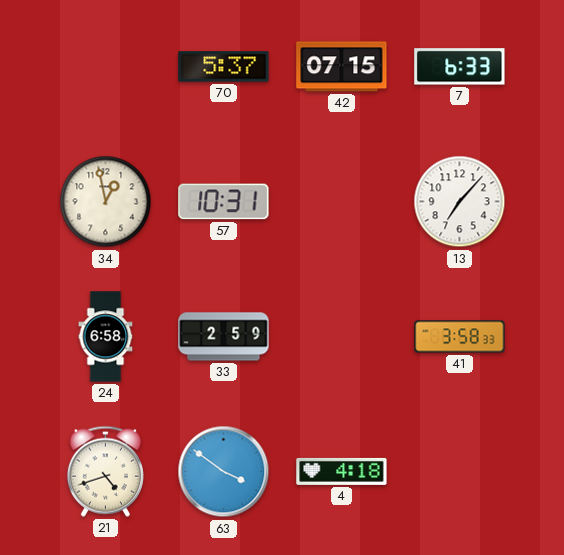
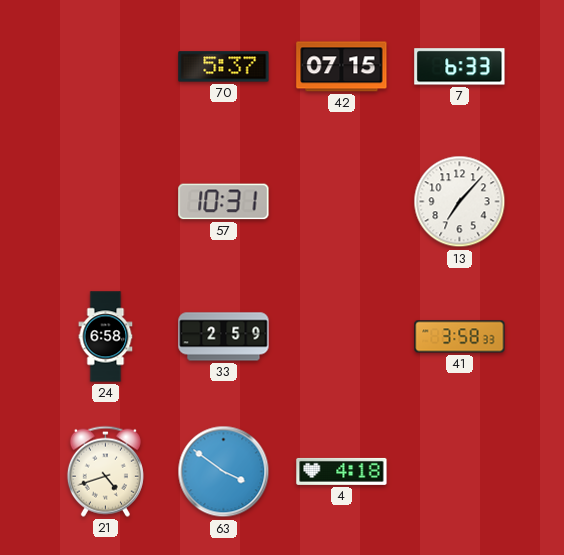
34: 12:58 -> none
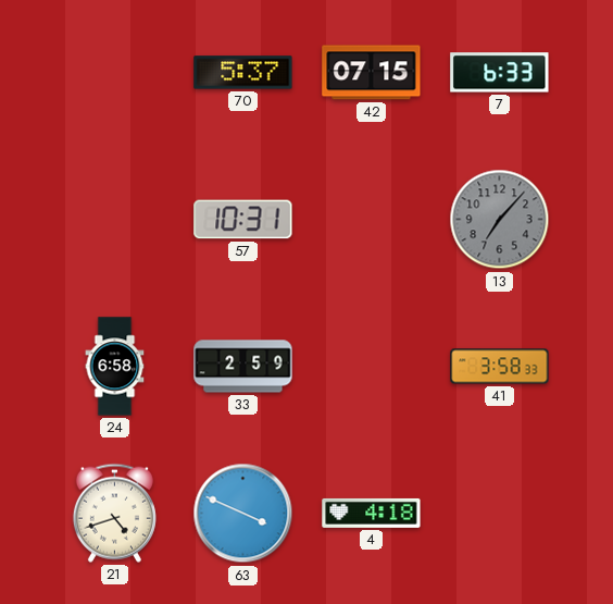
13 dial: white -> grey
63: 3:51 -> 3:49
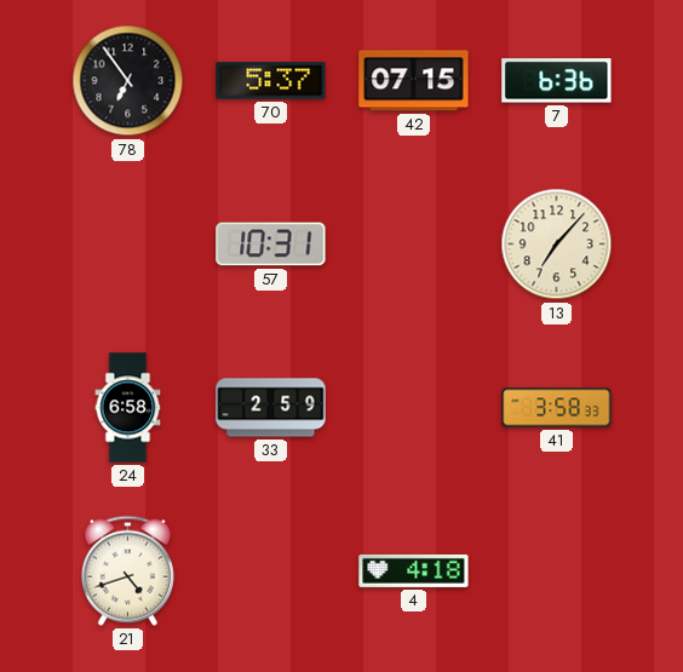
78: none -> 6:54
7: 6:33 -> 6:36
13 dial: grey -> cream
63: 3:49 -> none
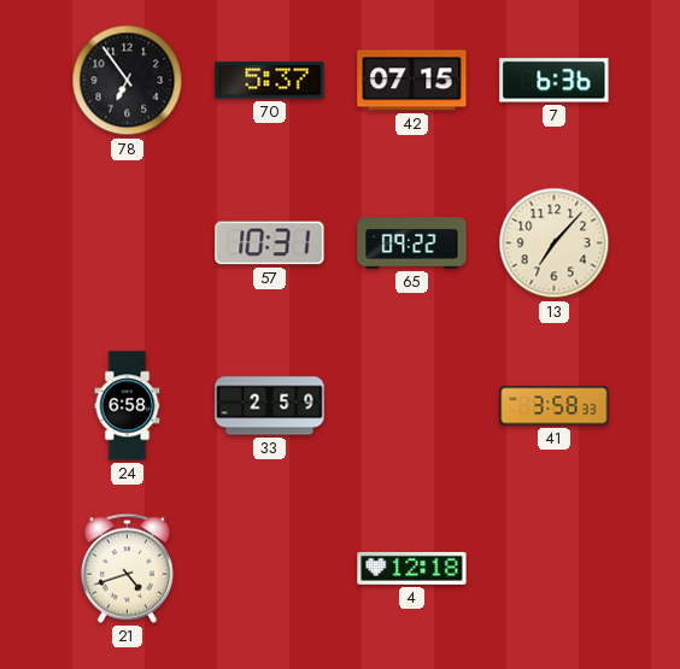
65: none -> 09:22
4: 4:18 -> 12:18
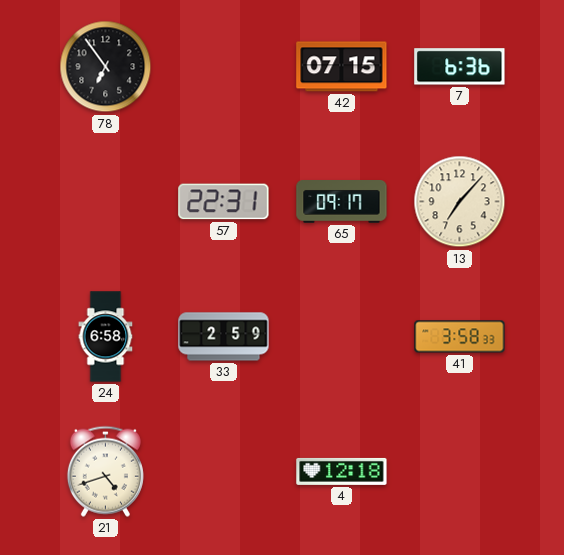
70: 5:37 -> none
57: 10:31 -> 22:31
65: 09:22 -> 09:17
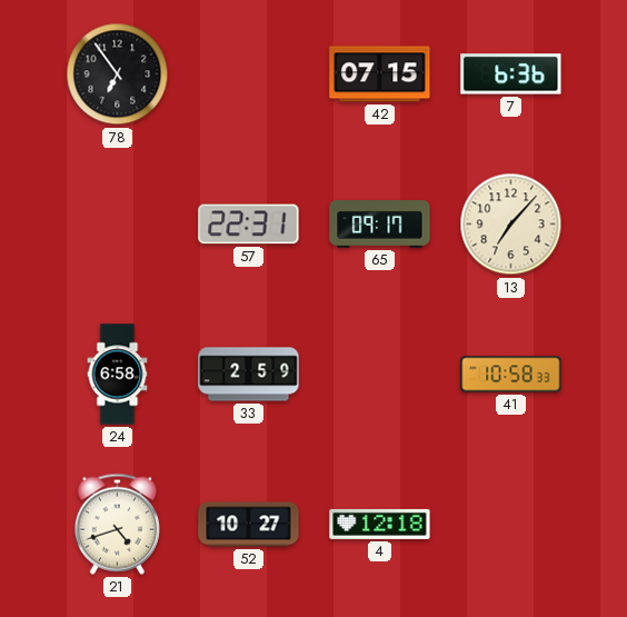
41: 3:58 -> 10:58
52: none -> 10:27
